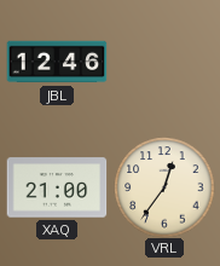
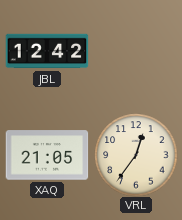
JBL: 12:46 -> 12:42
XAQ: 21:00 -> 21:05
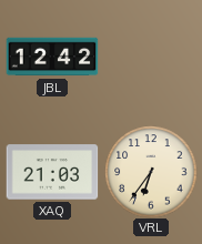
XAQ: 21:05 -> 21:03
VRL: 12:36 -> 6:36
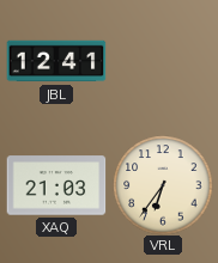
JBL: 12:42 -> 12:41
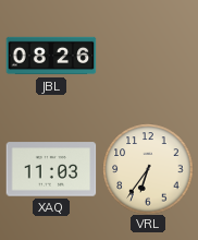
JBL: 12:41 -> 08:26
XAQ: 21:03 -> 11:03
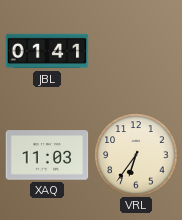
JBL: 08:26 -> 01:41
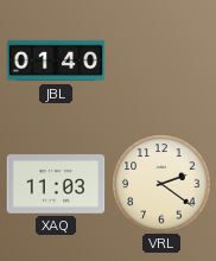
JBL: 01:41 -> 01:40
VRL: 6:36 -> 2:21
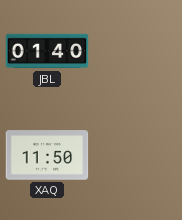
XAQ: 11:03 -> 11:50
VRL: 2:21 -> none
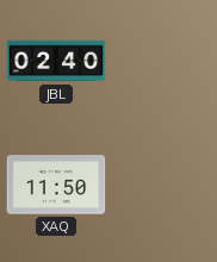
JBL: 01:40 -> 02:40
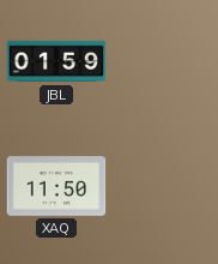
JBL: 02:40 -> 01:59
